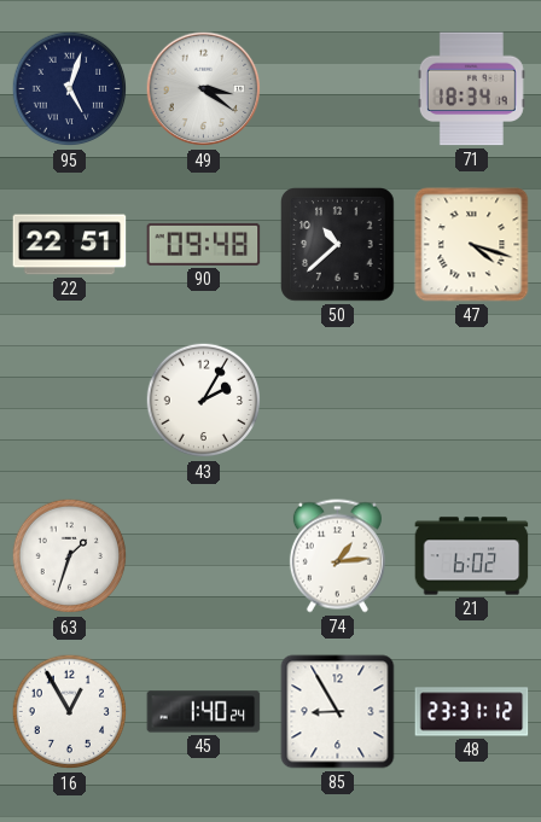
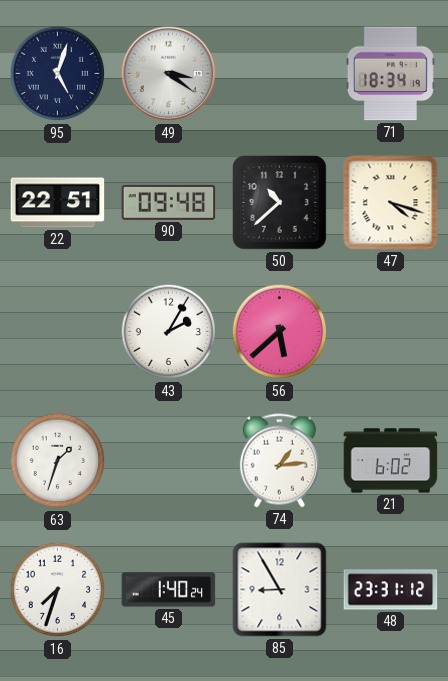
56: none -> 5:38
16: 12:55 -> 7:33
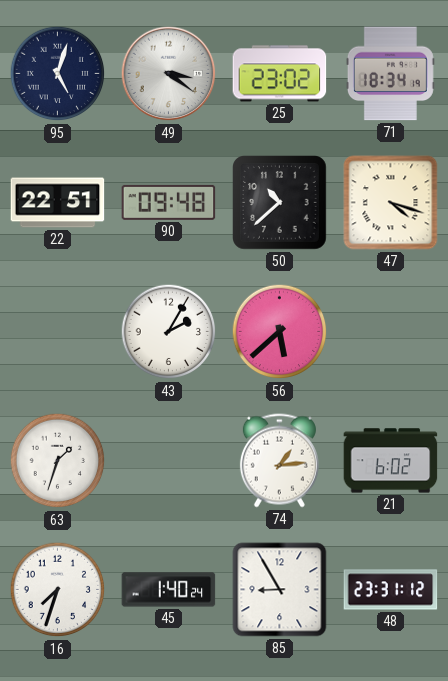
25: none -> 23:02
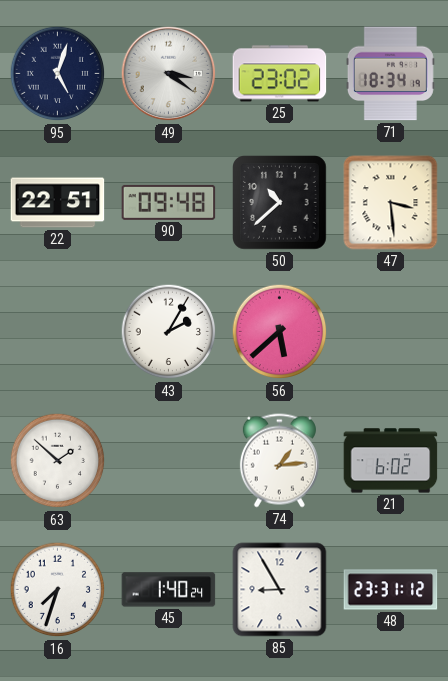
47: 4:18 -> 3:29
63: 1:33 -> 1:52
